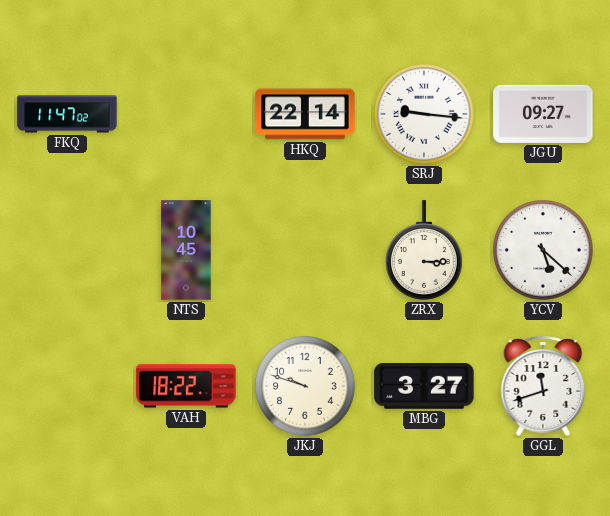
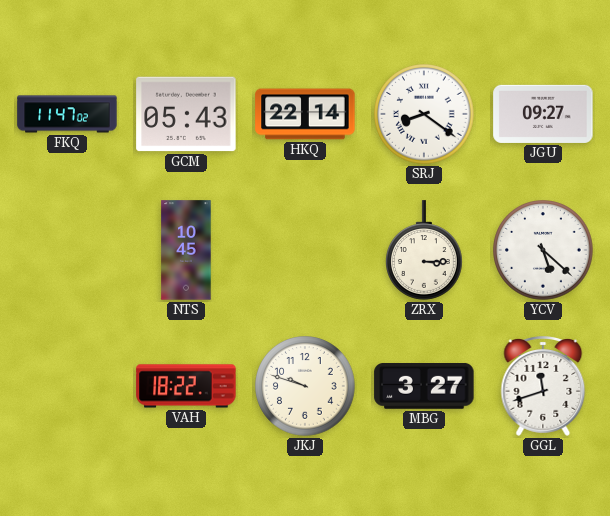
GCM: none -> 05:43
SRJ: 9:16 -> 8:21
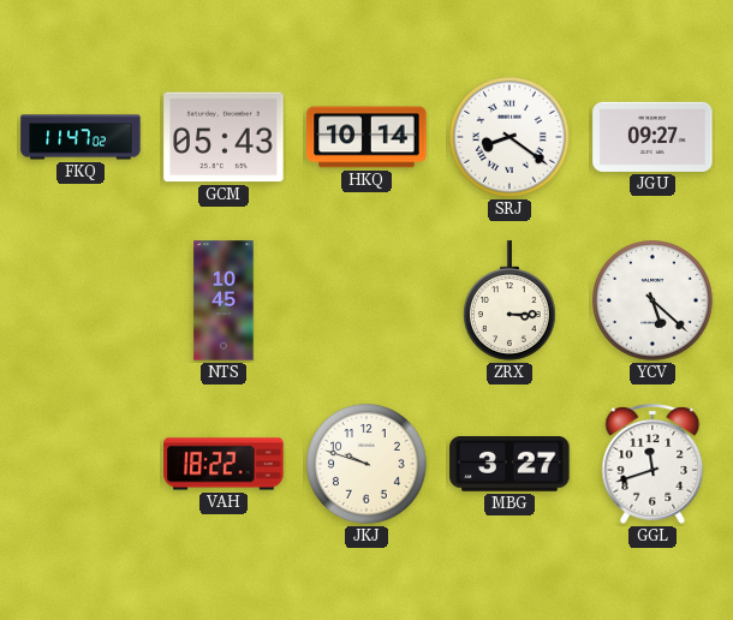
HKQ: 22:14 -> 10:14
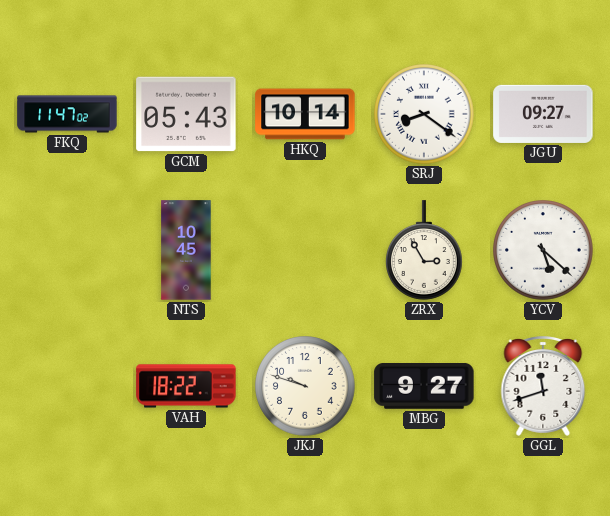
ZRX: 3:15 -> 2:55
MBG: 3:27 -> 9:27
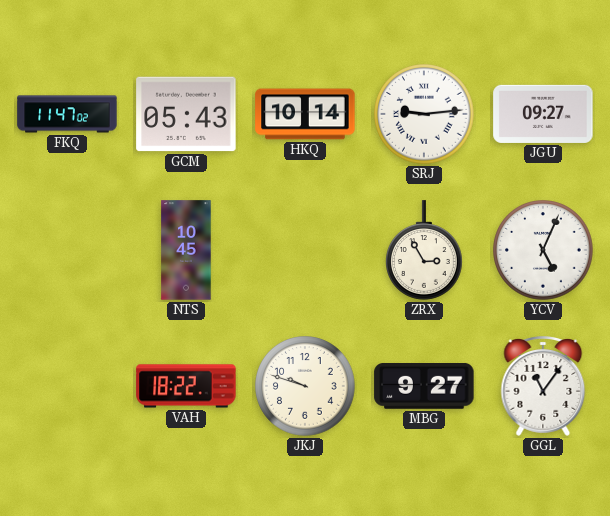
SRJ: 8:21 -> 9:14
YCV: 5:22 -> 5:04
GGL: 11:42 -> 11:06
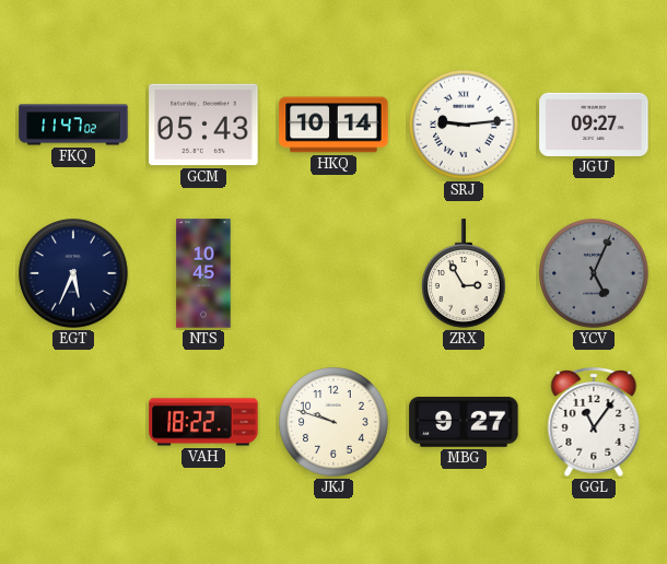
EGT: none -> 5:34
YCV dial: white -> grey
